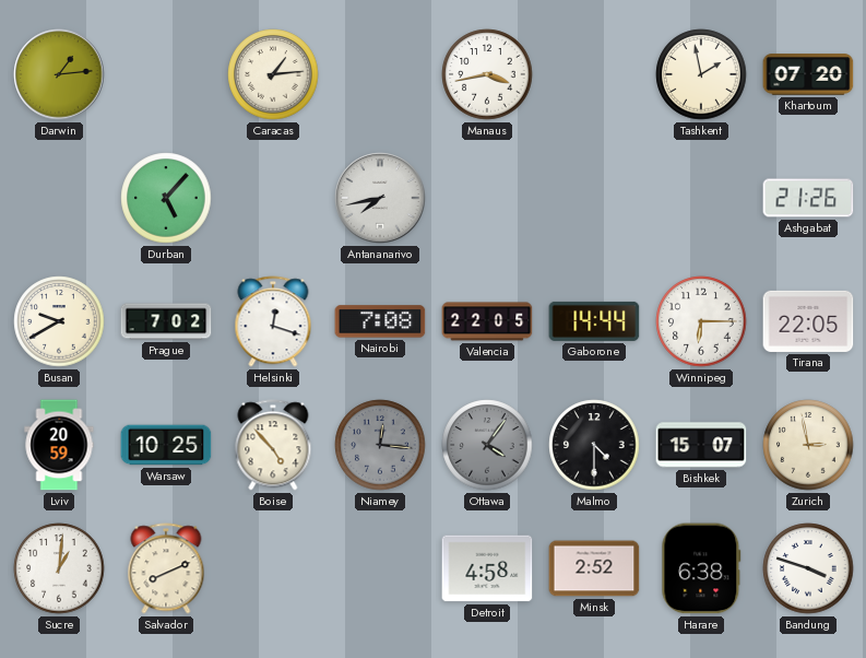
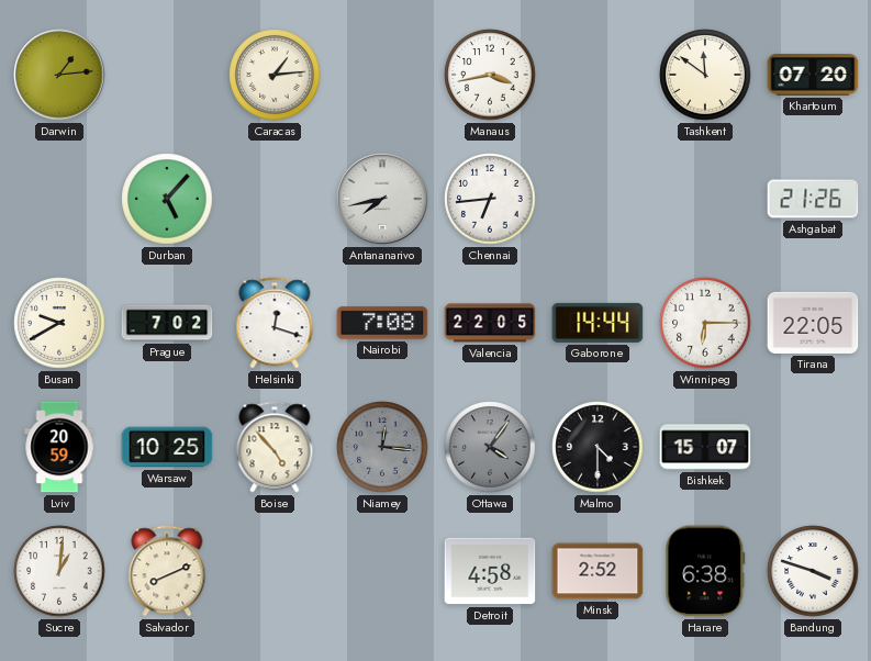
Tashkent: 1:58 -> 11:51
Chennai: none -> 6:44
Zurich: 2:58 -> none
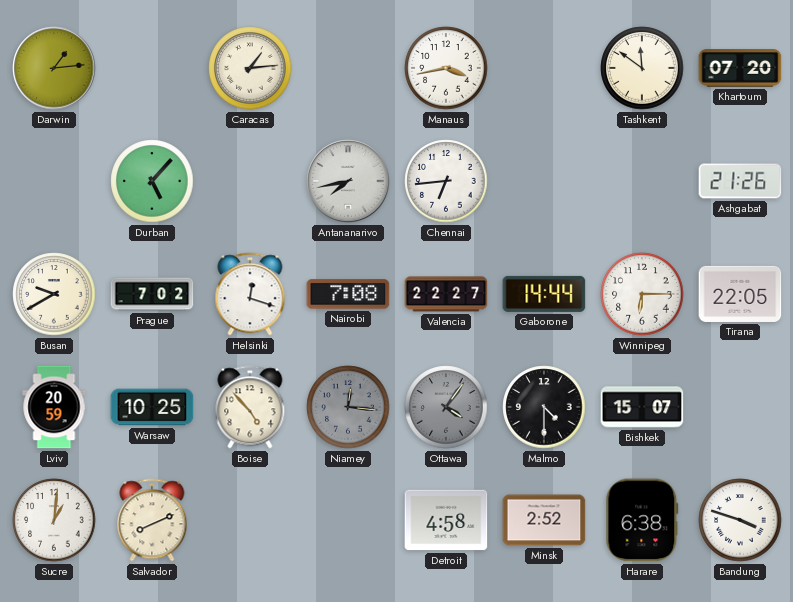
Valencia: 22:05 -> 22:27
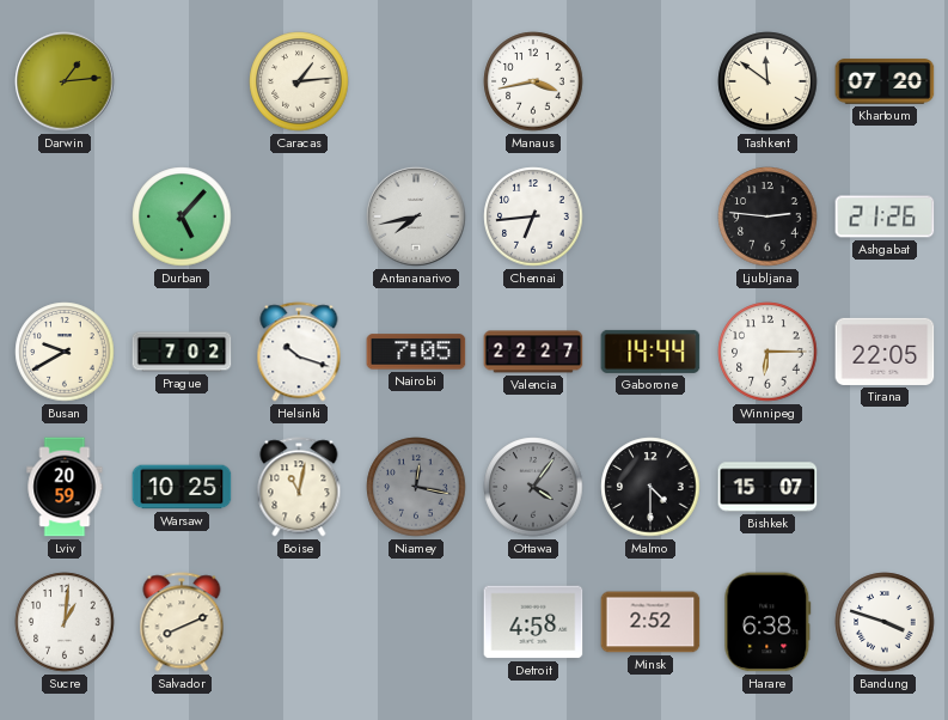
Ljubljana: none -> 2:46
Helsinki: 12:18 -> 10:18
Nairobi: 7:08 -> 7:05
Boise: 4:53 -> 11:02
Niamey: 12:16 -> 12:17
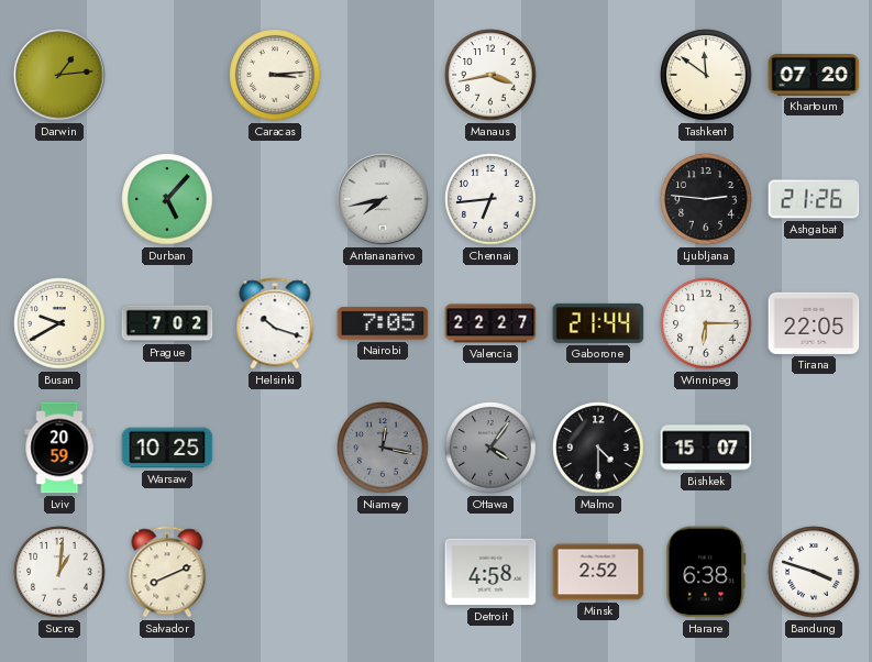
Caracas: 1:14 -> 3:14
Gaborone: 14:44 -> 21:44
Boise: 11:02 -> none
